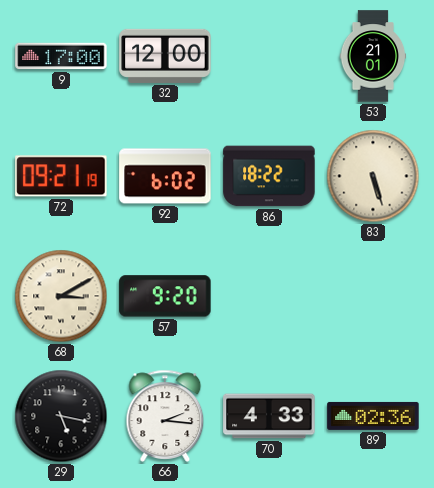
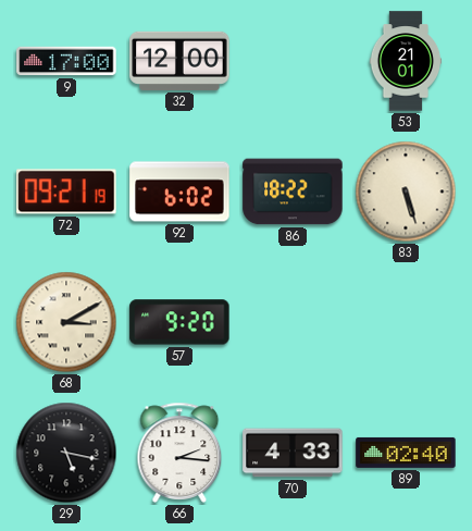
89: 02:36 -> 02:40
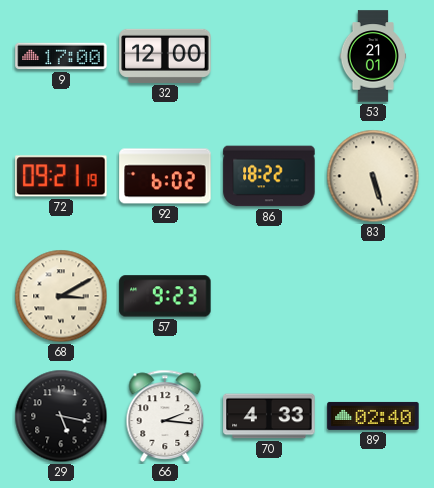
57: 9:20 -> 9:23
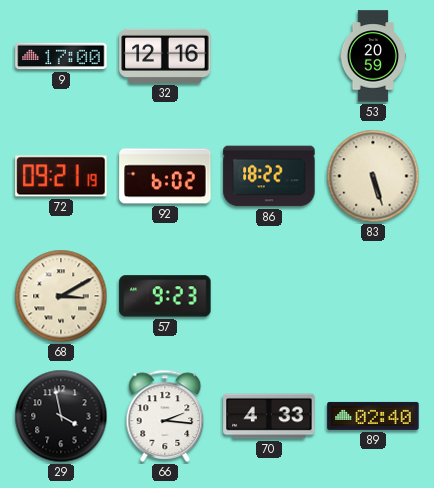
32: 12:00 -> 12:16
53: 21:01 -> 20:59
29: 5:17 -> 3:58
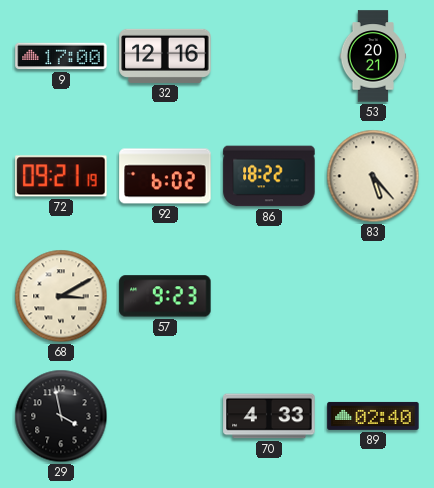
53: 20:59 -> 20:21
83: 5:27 -> 5:23
66: 2:16 -> none
